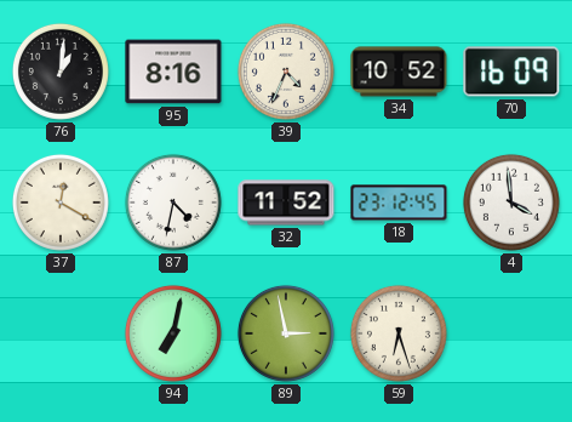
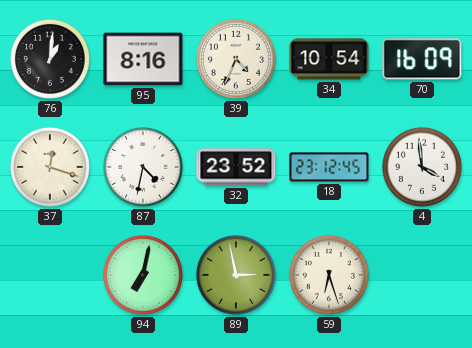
34: 10:52 -> 10:54
37: 12:20 -> 12:18
32: 11:52 -> 23:52
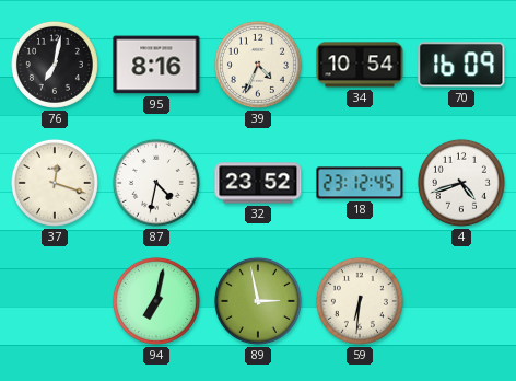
76: 1:01 -> 7:02
4: 3:59 -> 4:42
59: 6:27 -> 6:31
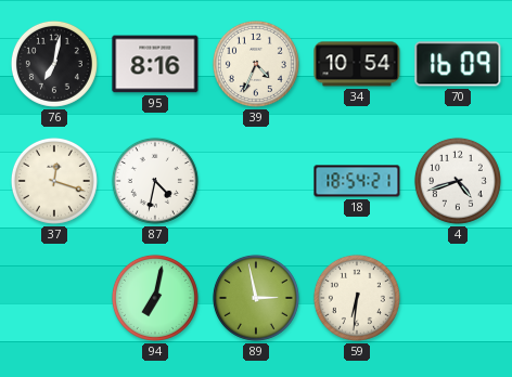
32: 23:52 -> none
18: 23:12 -> 18:54
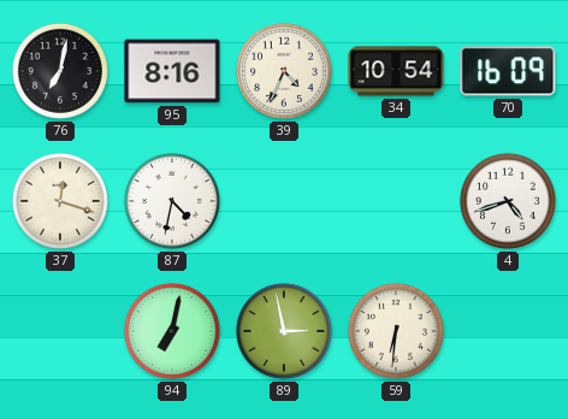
18: 18:54 -> none
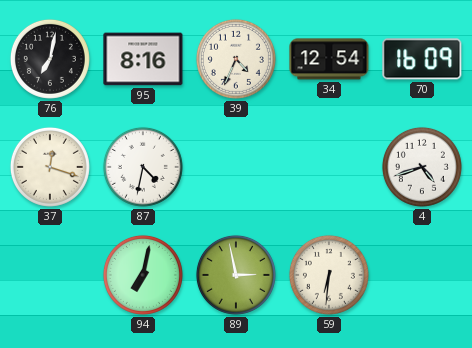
34: 10:54 -> 12:54
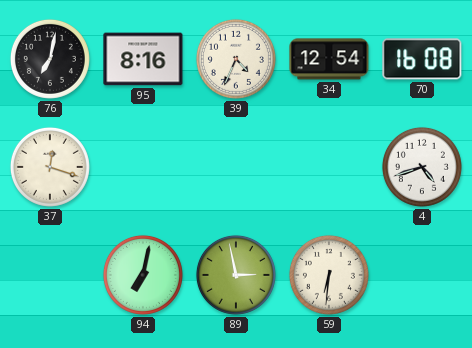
70: 16:09 -> 16:08
87: 4:32 -> none
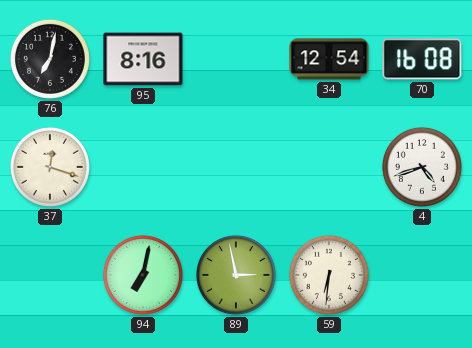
39: 4:34 -> none
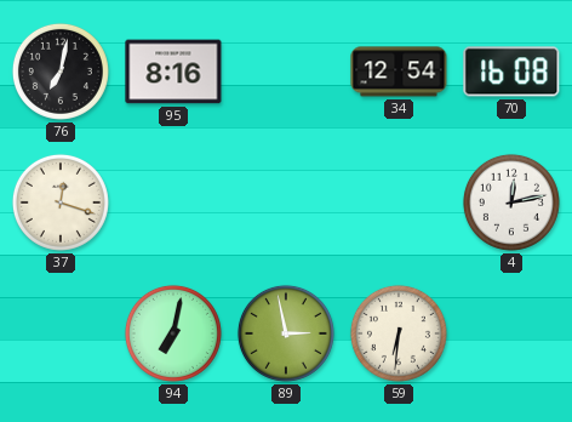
4: 4:42 -> 12:13
